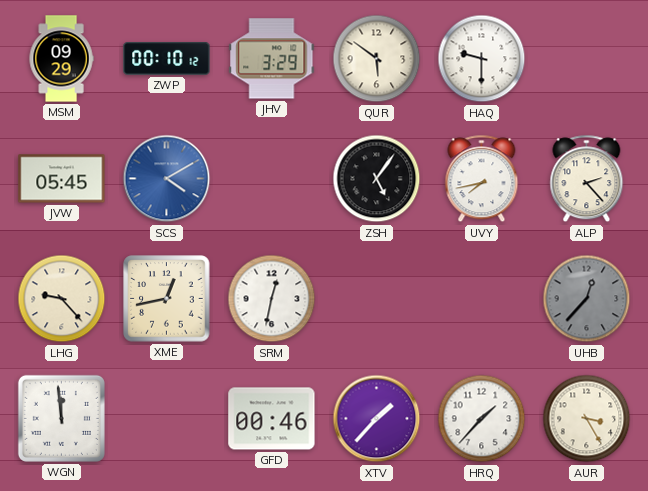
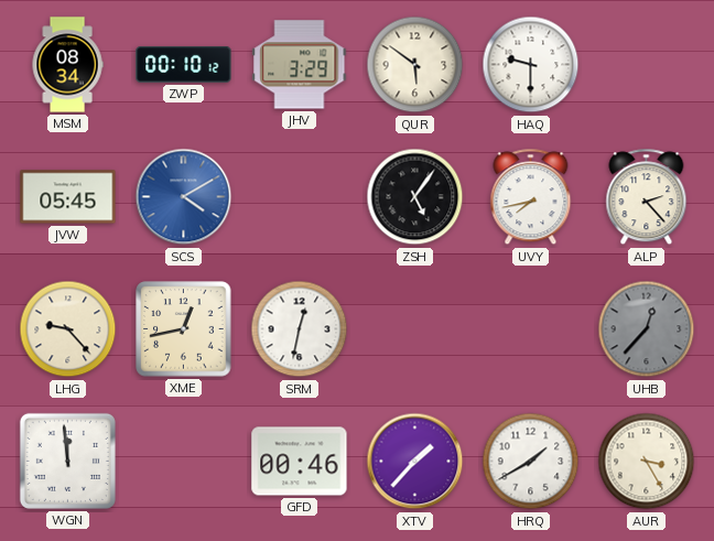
MSM: 09:29 -> 08:34
HRQ: 1:37 -> 1:40
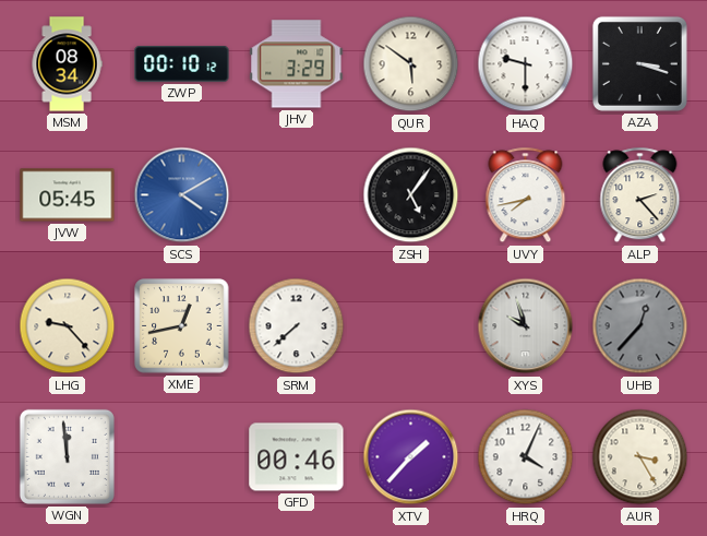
AZA: none -> 3:18
SRM: 12:32 -> 7:38
XYS: none -> 9:57
HRQ: 1:40 -> 4:04
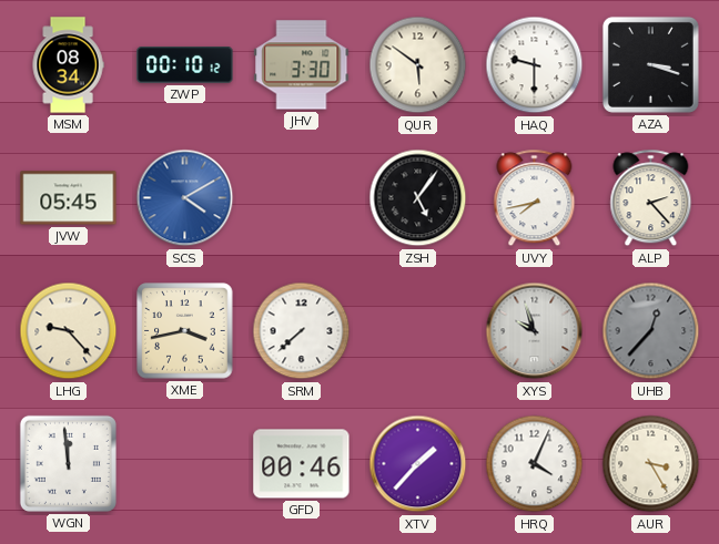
JHV: 3:29 -> 3:30
XME: 12:43 -> 3:43
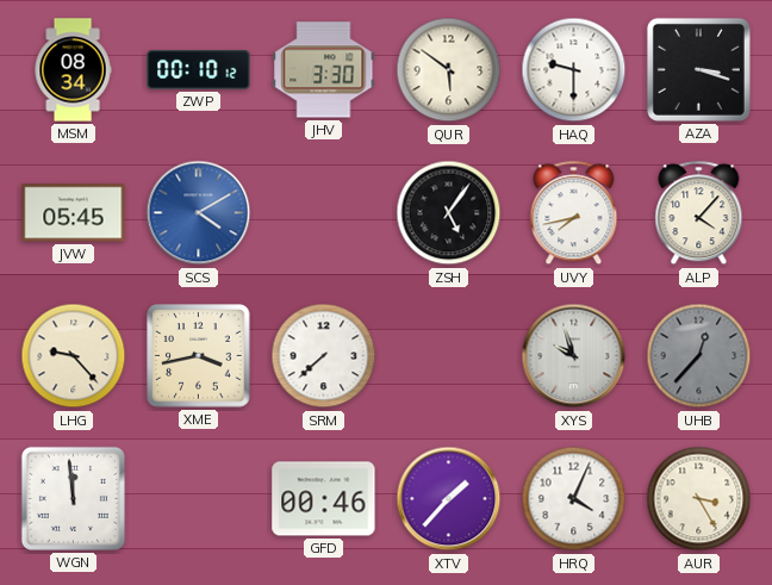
ALP: 2:23 -> 4:07
